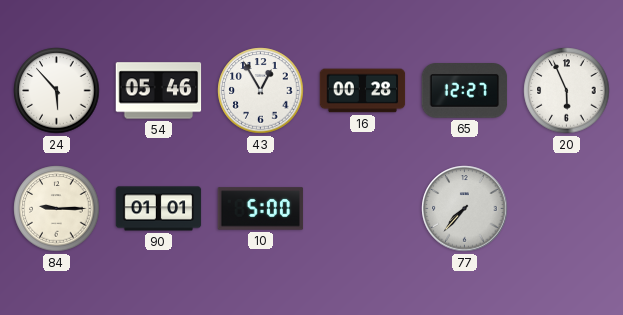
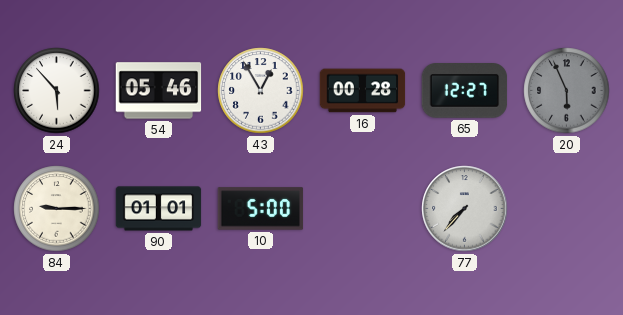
20 dial: white -> grey
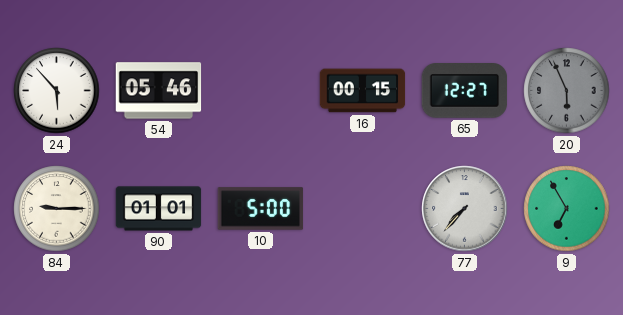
43: 12:55 -> none
16: 00:28 -> 00:15
9: none -> 6:55
